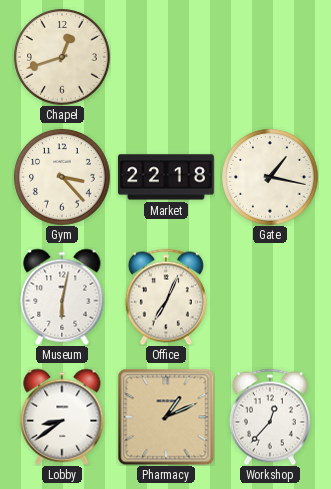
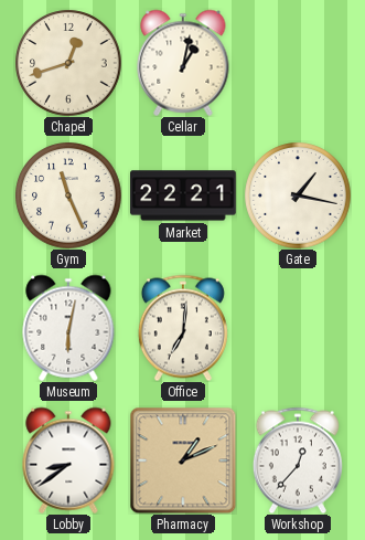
Cellar: none -> 1:02
Gym: 3:23 -> 11:26
Market: 22:18 -> 22:21
Office: 7:04 -> 7:01
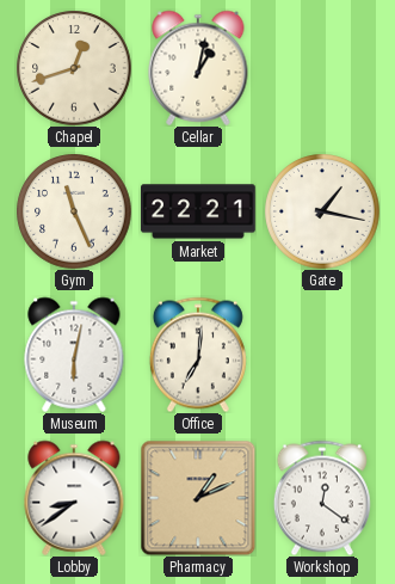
Workshop: 12:37 -> 12:21
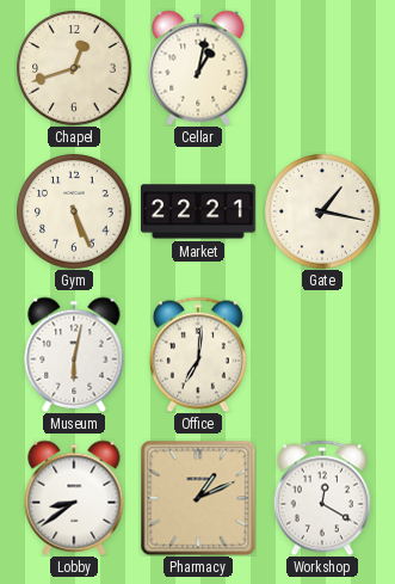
Gym: 11:26 -> 5:26
Workshop: 12:21 -> 12:20
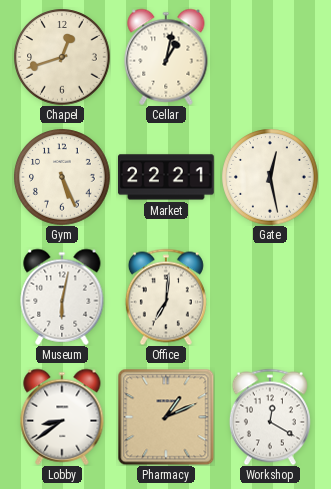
Gate: 1:17 -> 12:28
